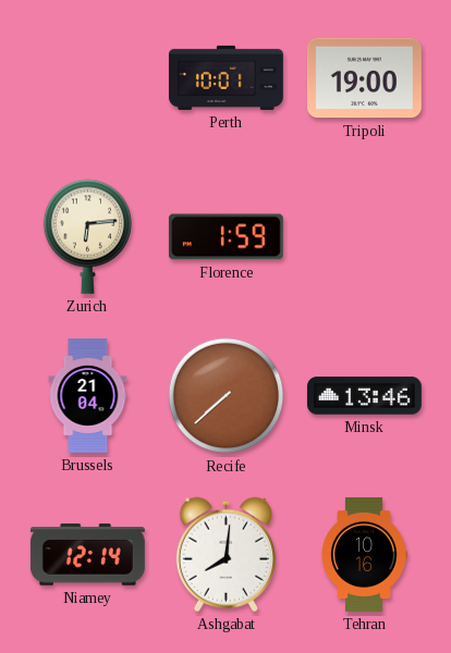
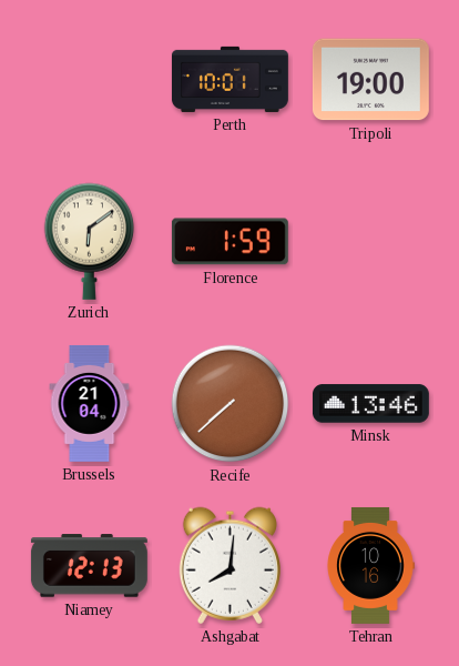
Zurich: 6:14 -> 6:09
Niamey: 12:14 -> 12:13
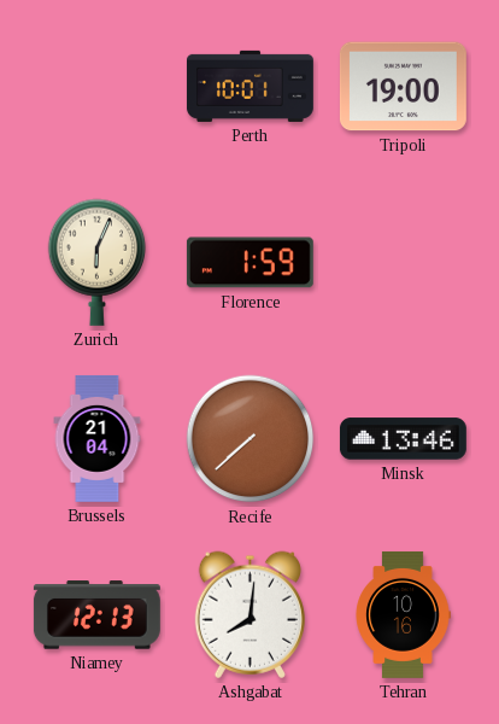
Zurich: 6:09 -> 6:04
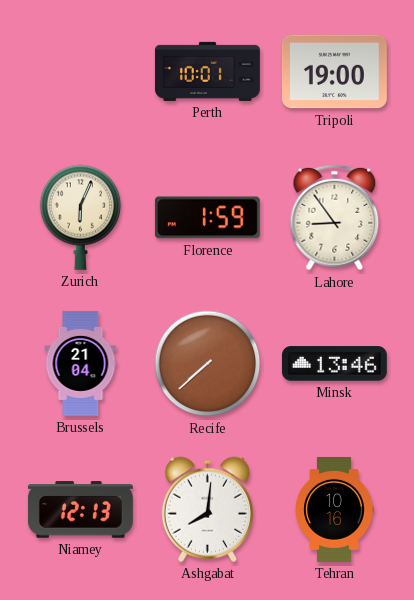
Lahore: none -> 8:54
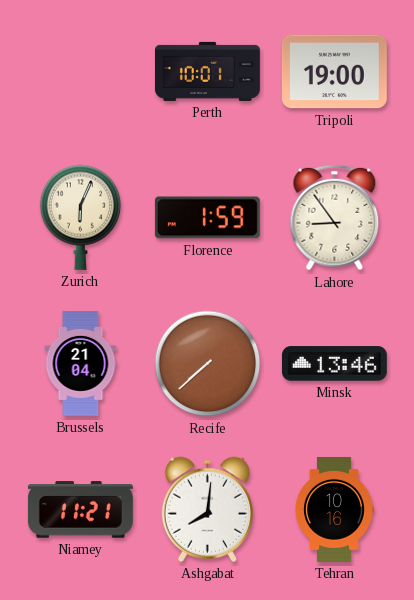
Niamey: 12:13 -> 11:21
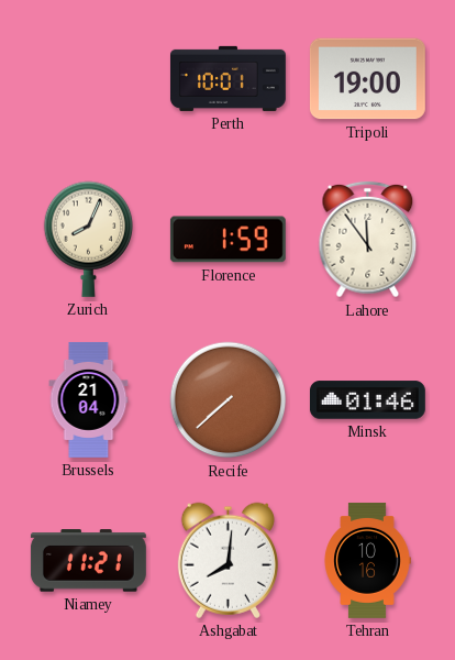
Zurich: 6:04 -> 8:04
Lahore: 8:54 -> 11:54
Minsk: 13:46 -> 01:46
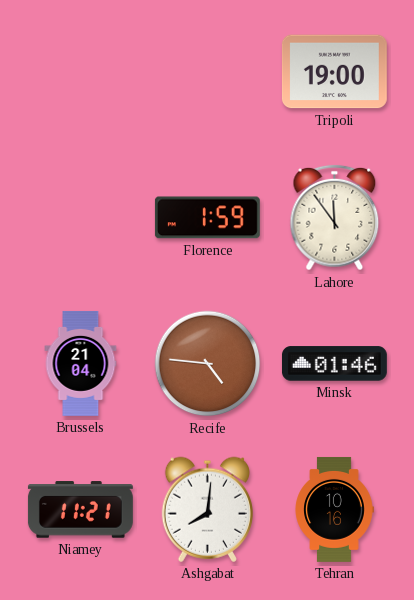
Perth: 10:01 -> none
Zurich: 8:04 -> none
Recife: 7:38 -> 4:46
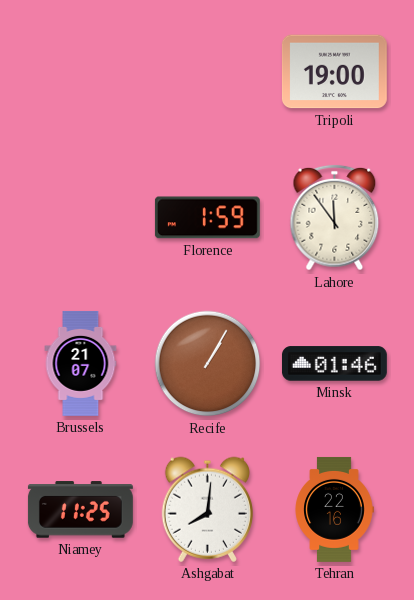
Brussels: 21:04 -> 21:07
Recife: 4:46 -> 1:05
Niamey: 11:21 -> 11:25
Tehran: 10:16 -> 22:16
